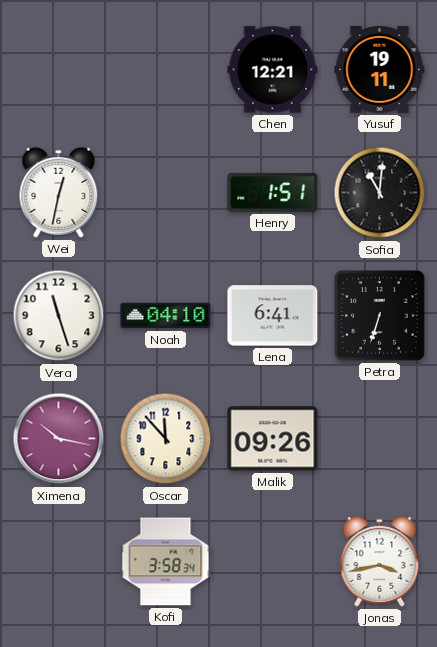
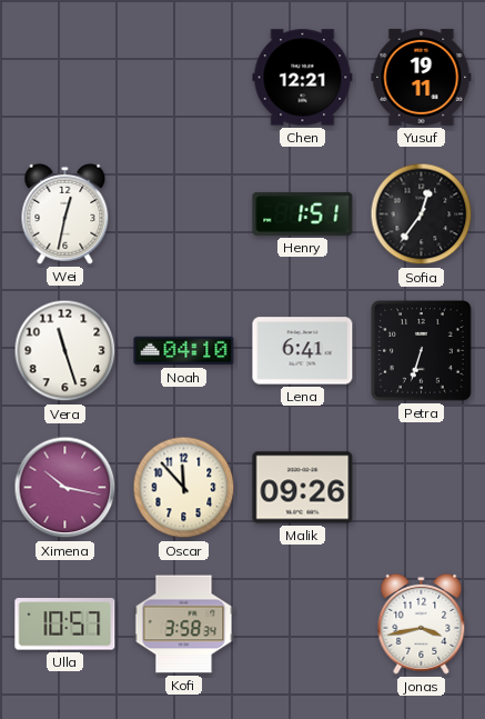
Sofia: 11:01 -> 12:36
Ulla: none -> 10:57
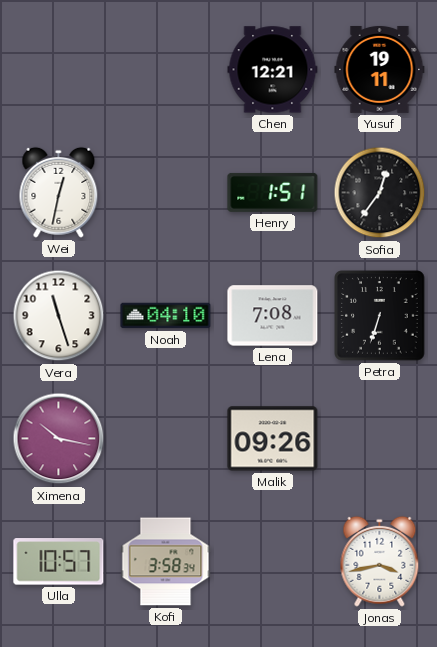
Lena: 6:41 -> 7:08
Oscar: 11:53 -> none
